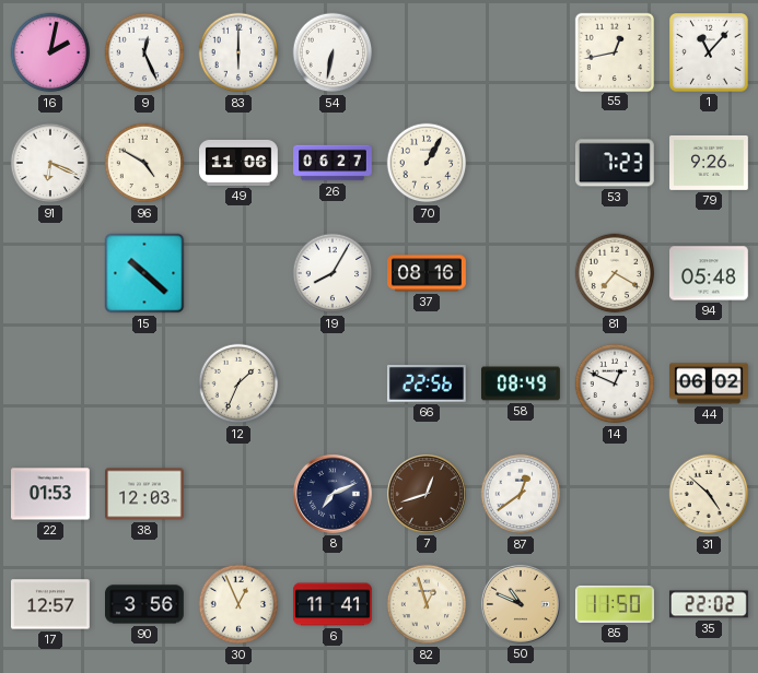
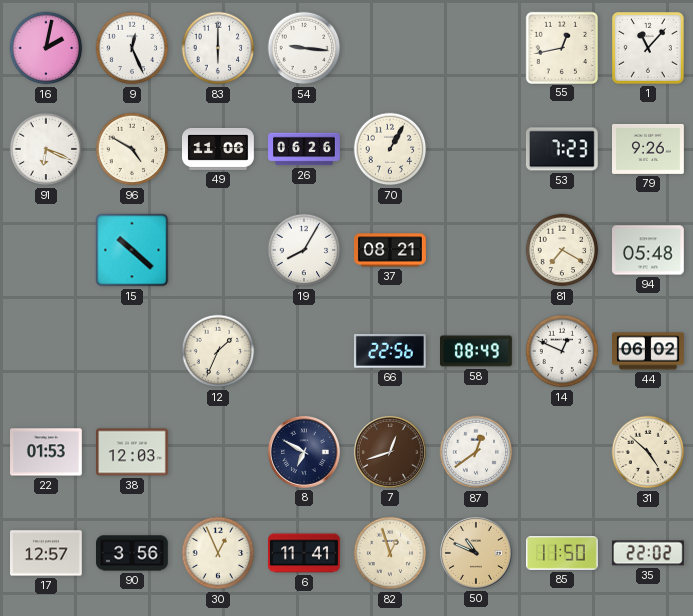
54: 6:32 -> 9:16
26: 06:27 -> 06:26
37: 08:16 -> 08:21
8: 7:11 -> 6:50
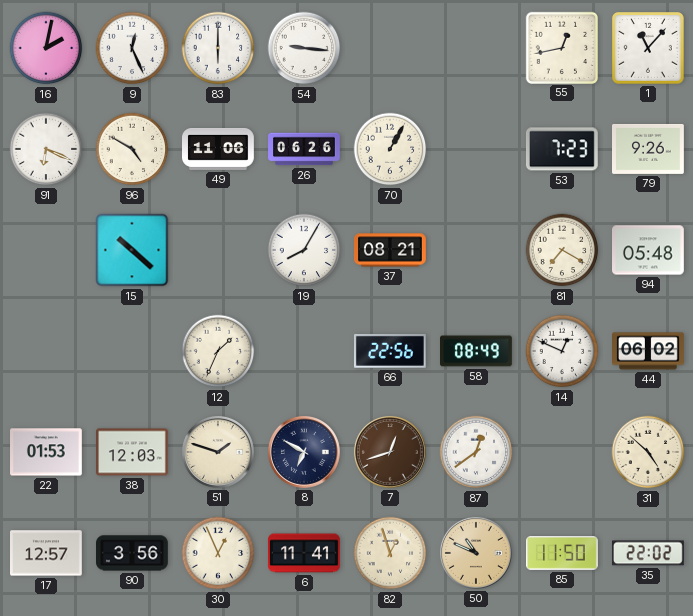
51: none -> 1:48
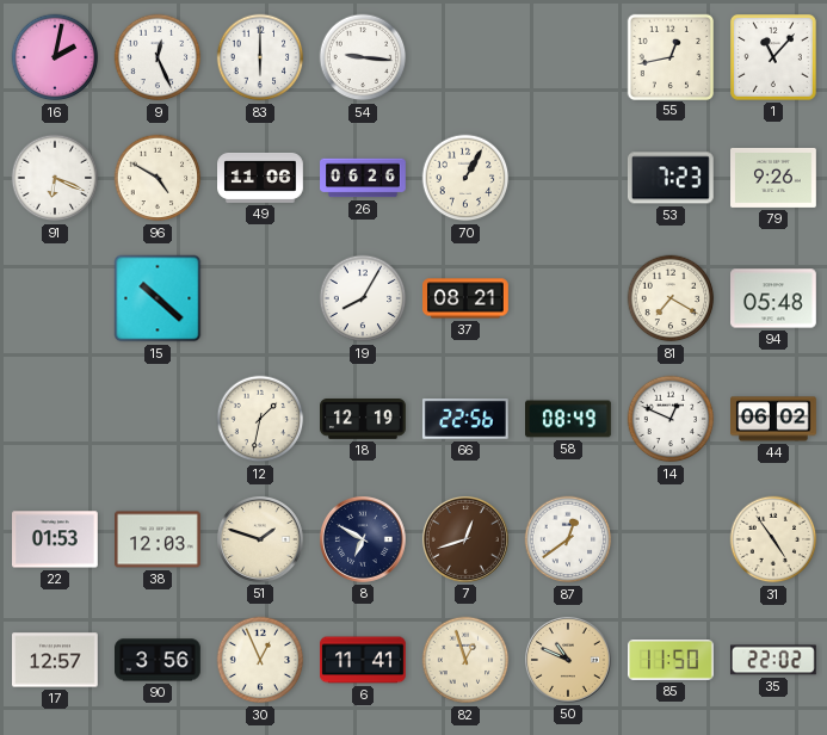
12: 1:34 -> 1:32
18: none -> 12:19
31: 4:52 -> 4:54
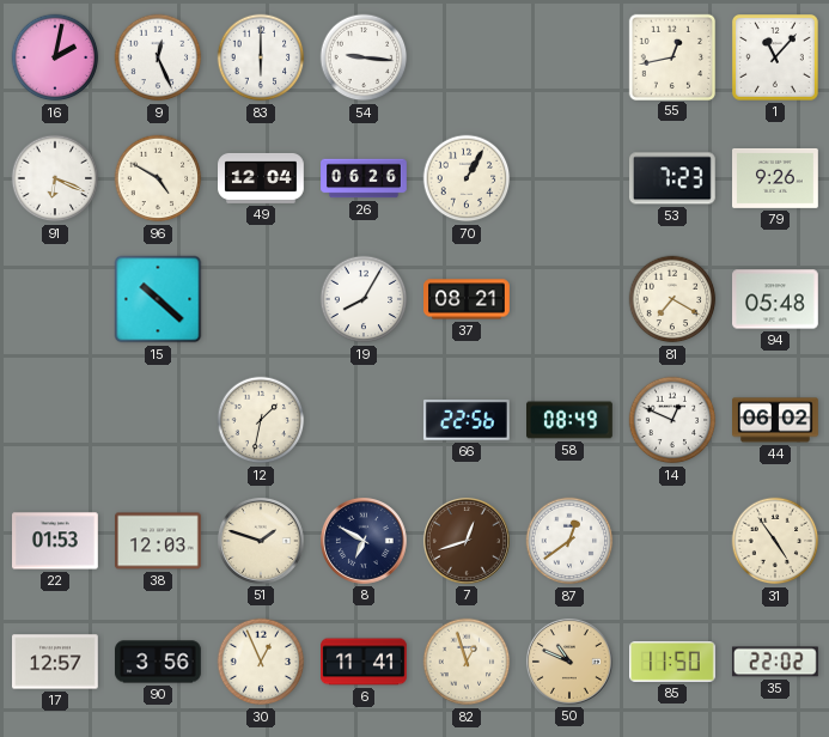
49: 11:06 -> 12:04
18: 12:19 -> none
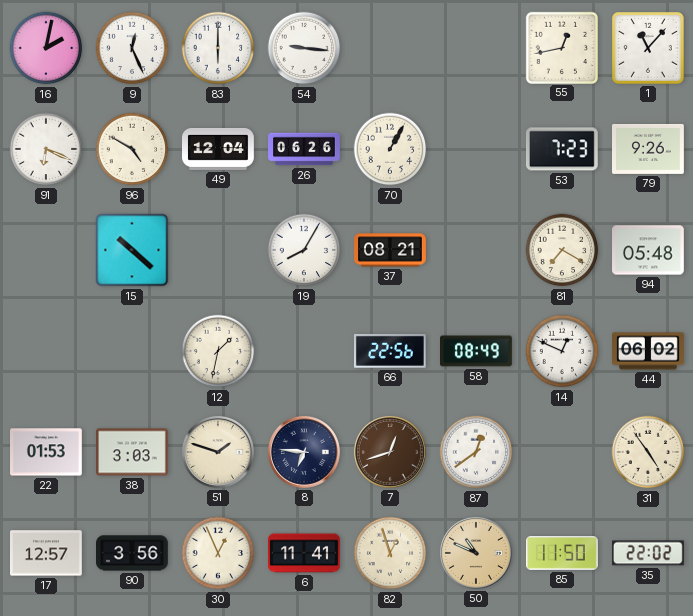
38: 12:03 -> 3:03
8: 6:50 -> 6:46
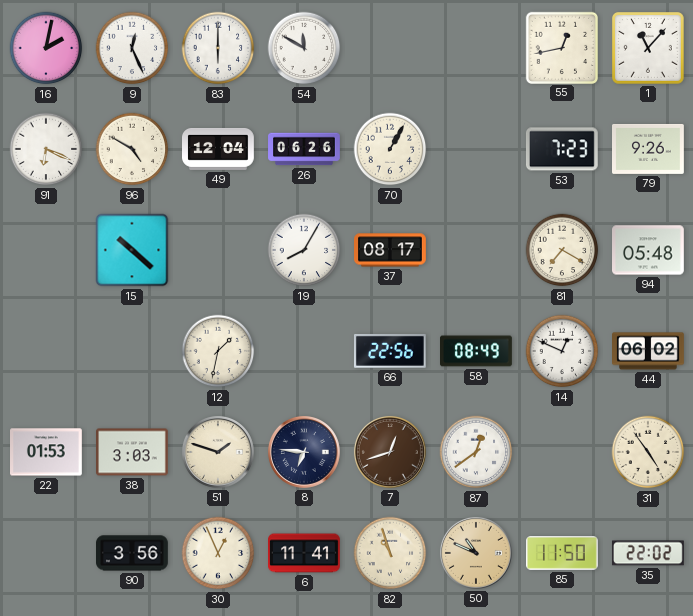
54: 9:16 -> 11:50
37: 08:21 -> 08:17
17: 12:57 -> none
82: 12:57 -> 10:57
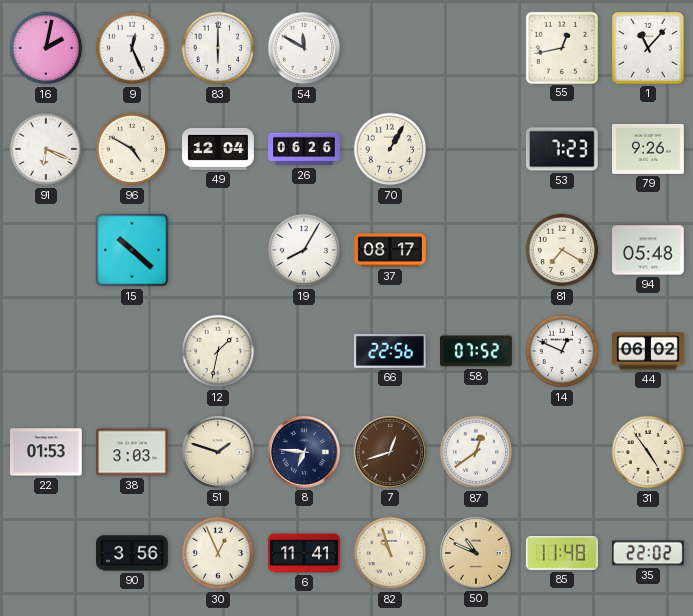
58: 08:49 -> 07:52
85: 11:50 -> 11:48
